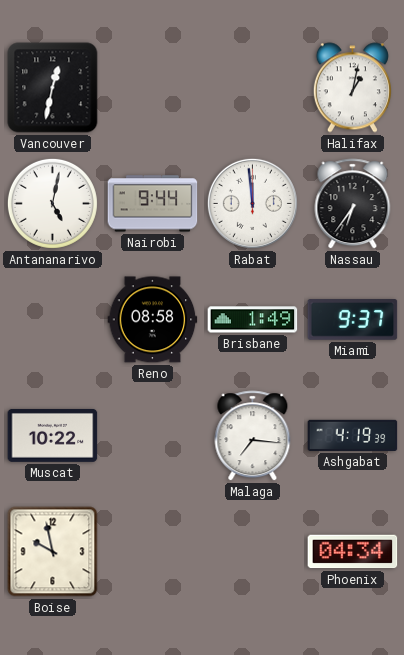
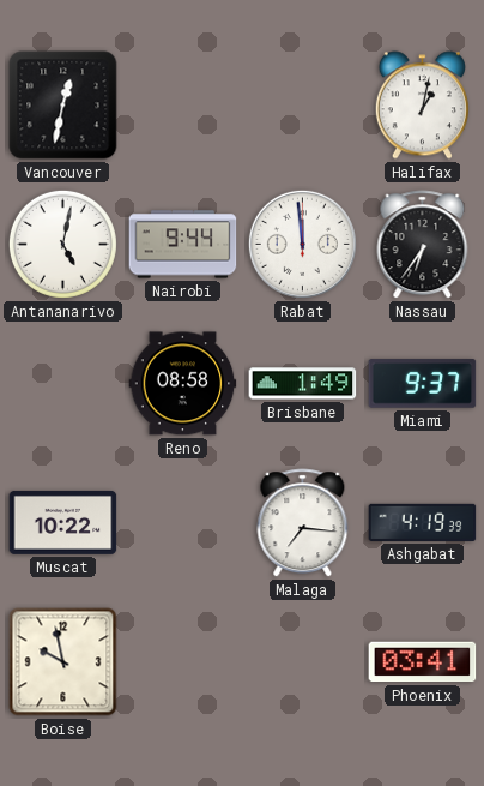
Phoenix: 04:34 -> 03:41
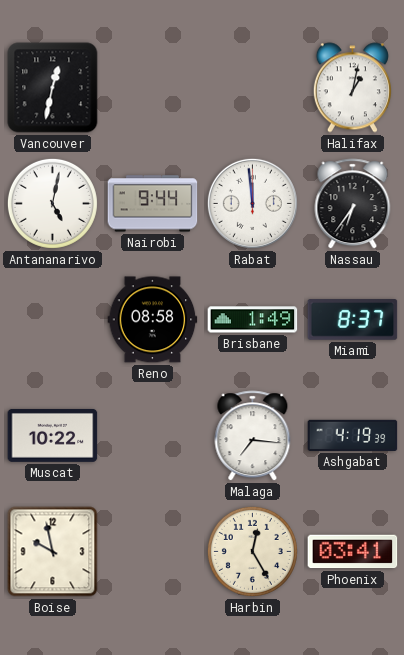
Miami: 9:37 -> 8:37
Harbin: none -> 12:25
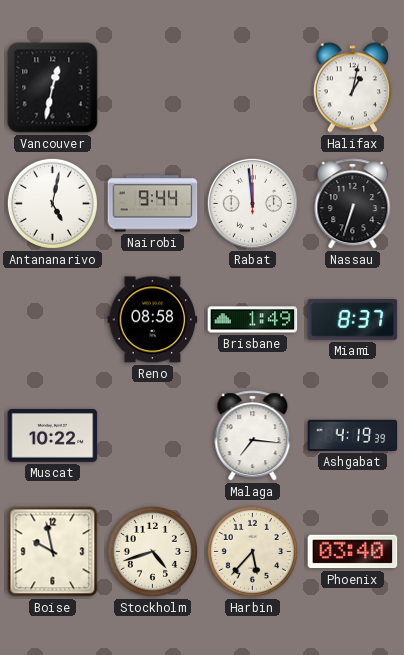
Nassau: 6:36 -> 6:33
Stockholm: none -> 4:42
Harbin: 12:25 -> 5:37
Phoenix: 03:41 -> 03:40
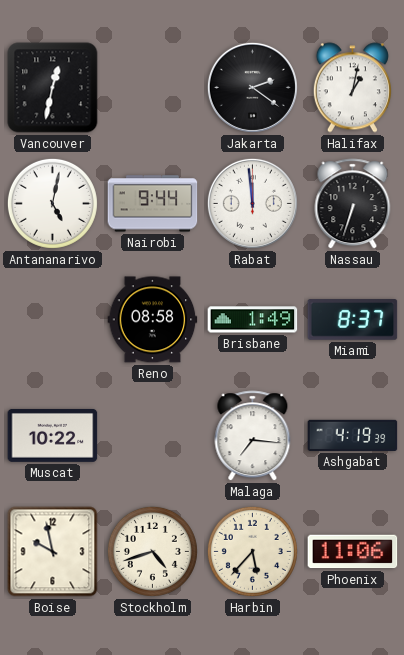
Jakarta: none -> 2:21
Phoenix: 03:40 -> 11:06
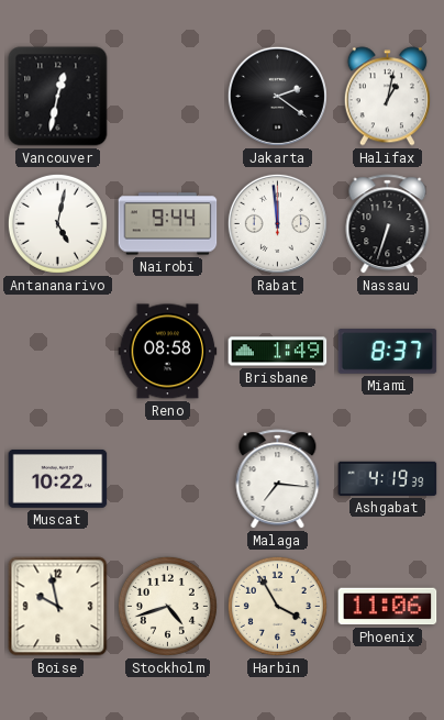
Harbin: 5:37 -> 3:55
